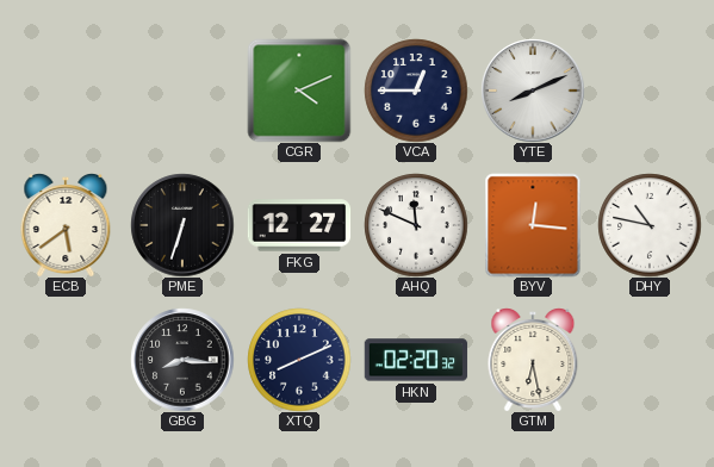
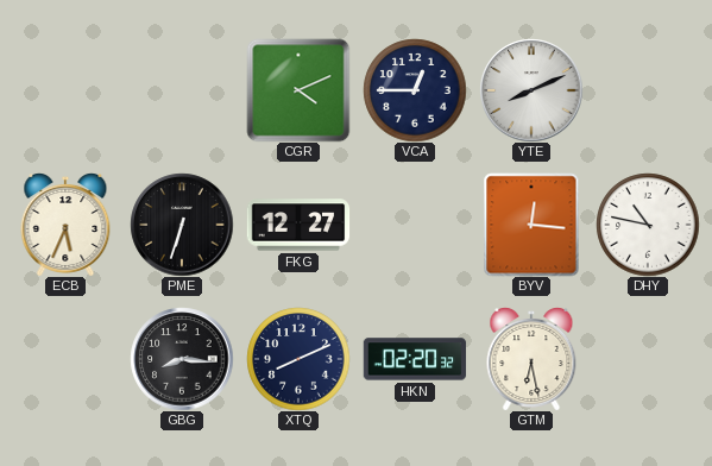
ECB: 5:39 -> 5:34
AHQ: 11:49 -> none
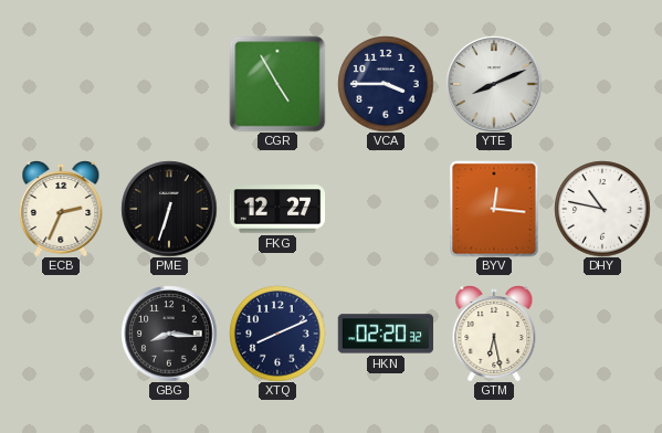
CGR: 4:11 -> 4:55
VCA: 12:45 -> 3:45
ECB: 5:34 -> 2:34
